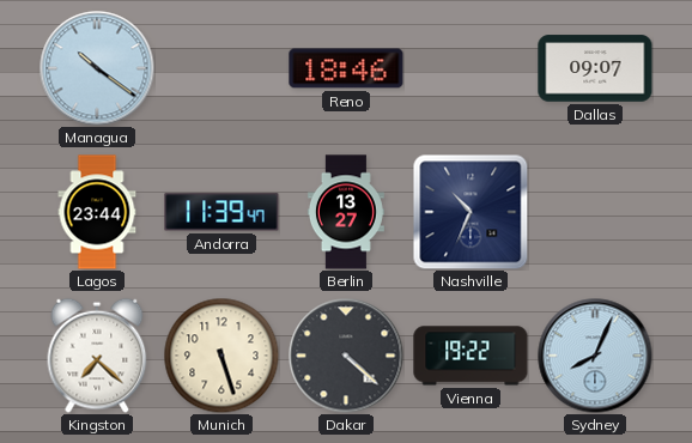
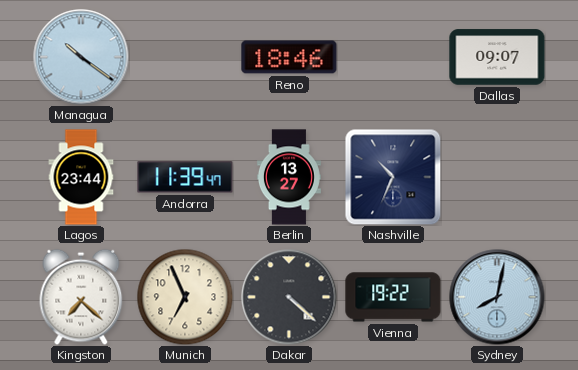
Munich: 5:27 -> 6:56
Sydney: 8:04 -> 8:02
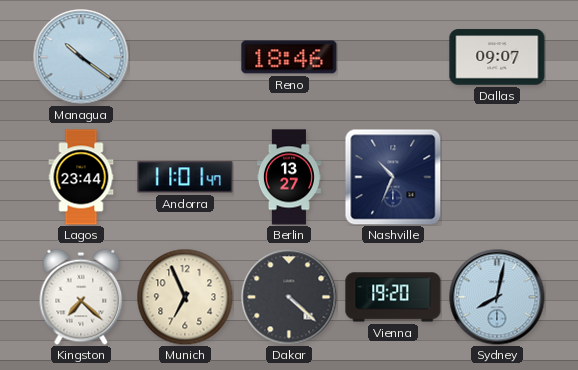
Andorra: 11:39 -> 11:01
Vienna: 19:22 -> 19:20
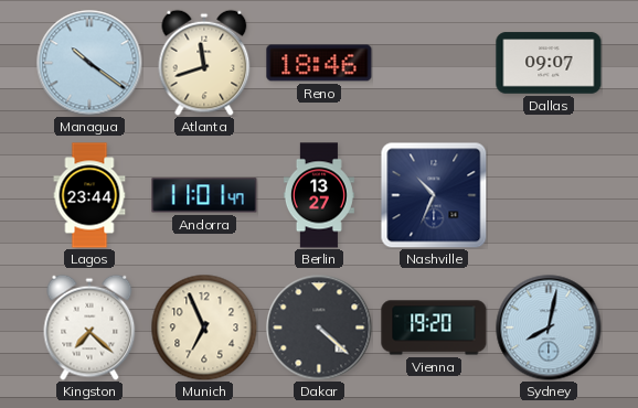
Atlanta: none -> 11:42
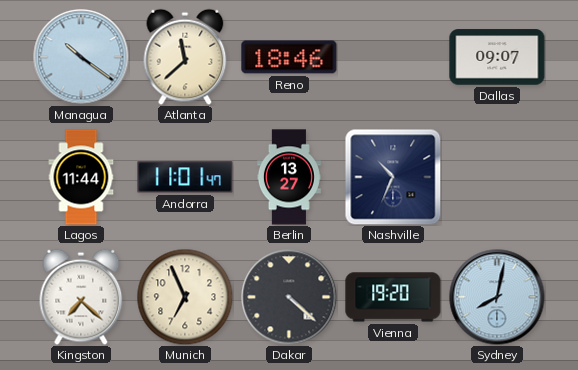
Atlanta: 11:42 -> 11:38
Lagos: 23:44 -> 11:44
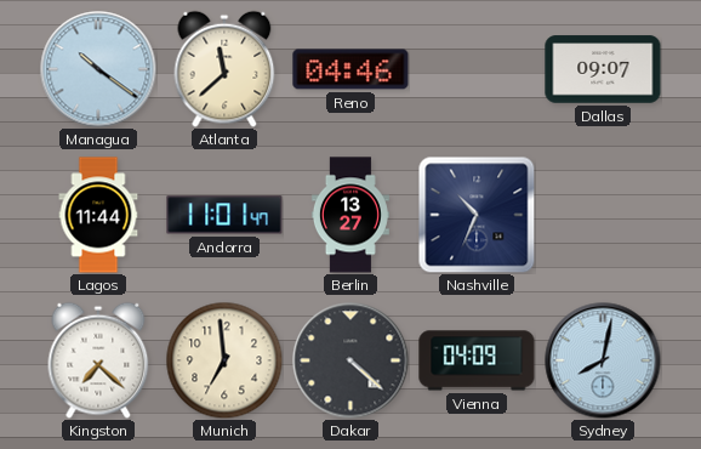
Reno: 18:46 -> 04:46
Munich: 6:56 -> 6:59
Vienna: 19:20 -> 04:09
